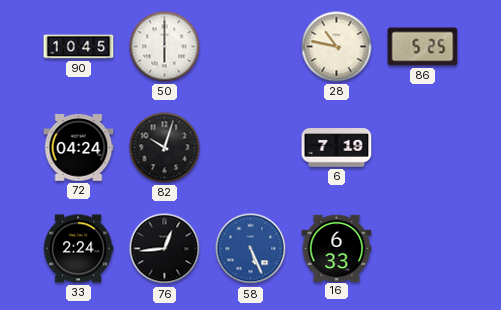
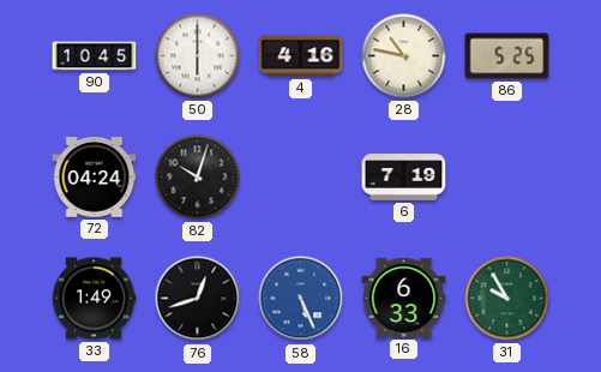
4: none -> 4:16
33: 2:24 -> 1:49
76: 12:44 -> 12:42
31: none -> 9:55
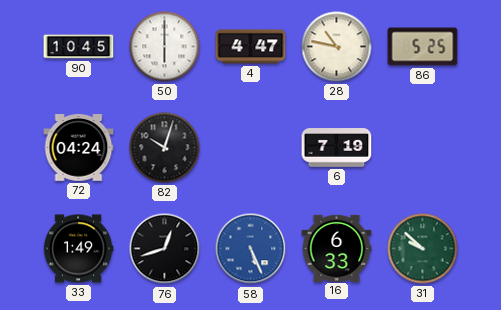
4: 4:16 -> 4:47
31: 9:55 -> 9:52
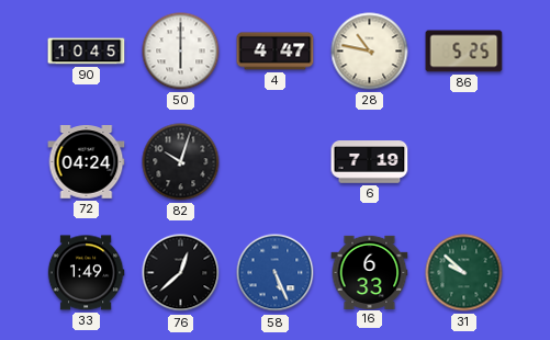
76: 12:42 -> 12:38
